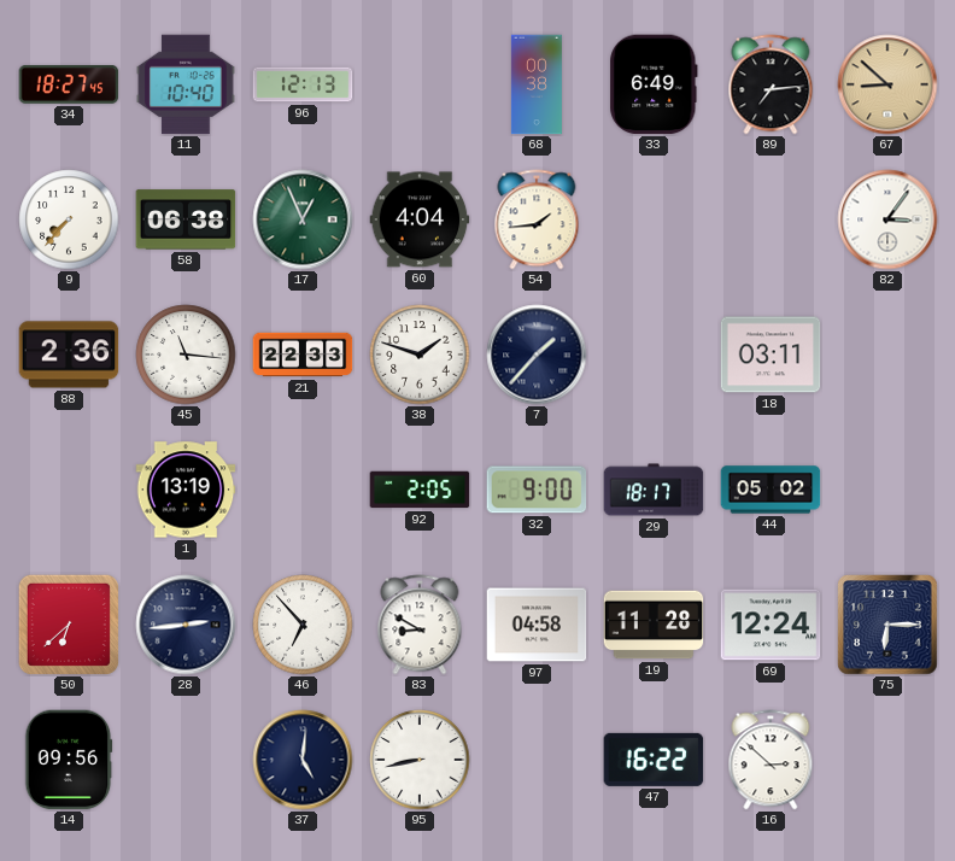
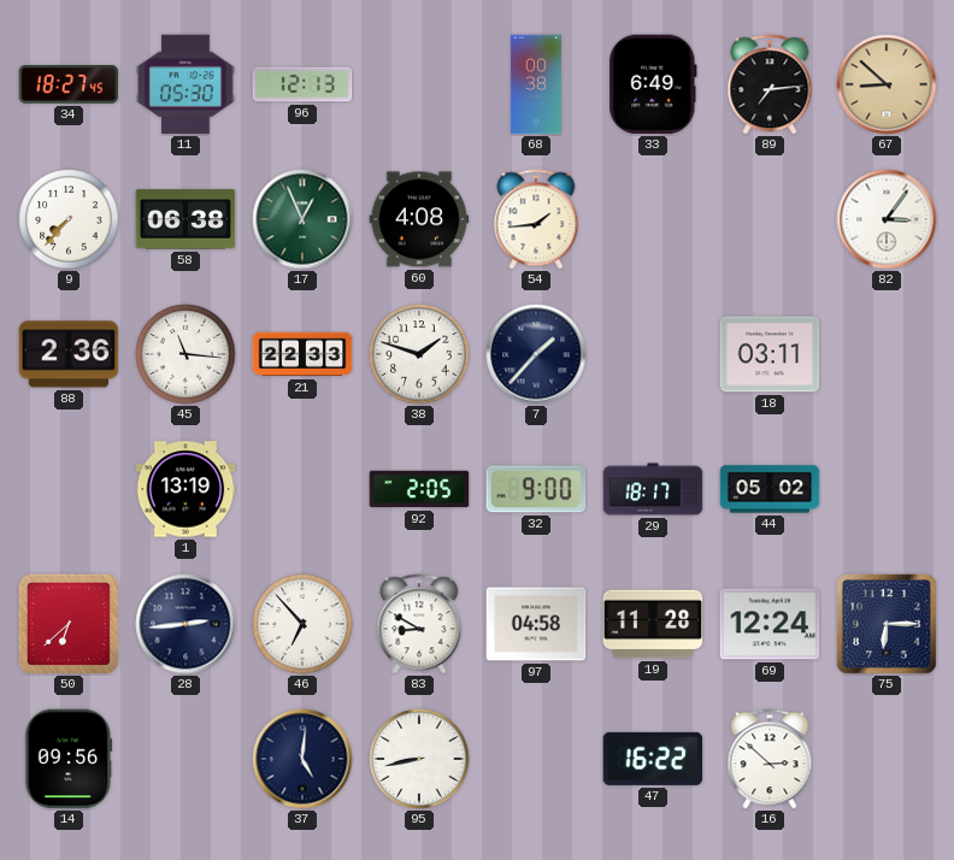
11: 10:40 -> 05:30
60: 4:04 -> 4:08
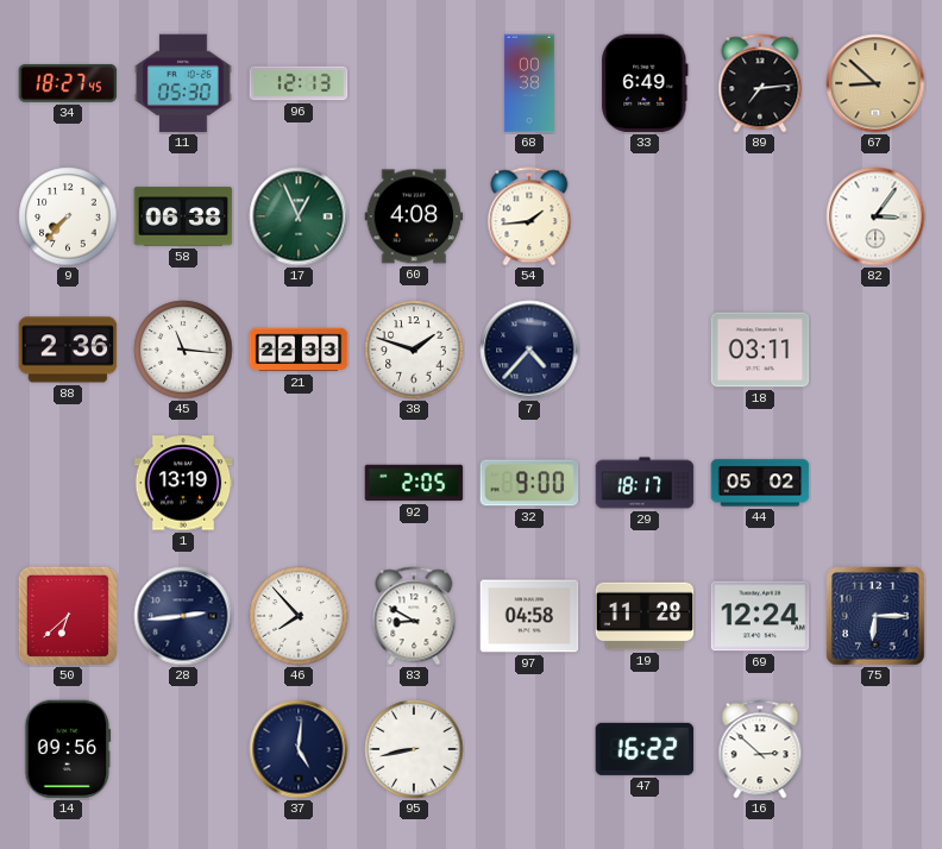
7: 1:37 -> 4:37
46: 6:53 -> 7:53
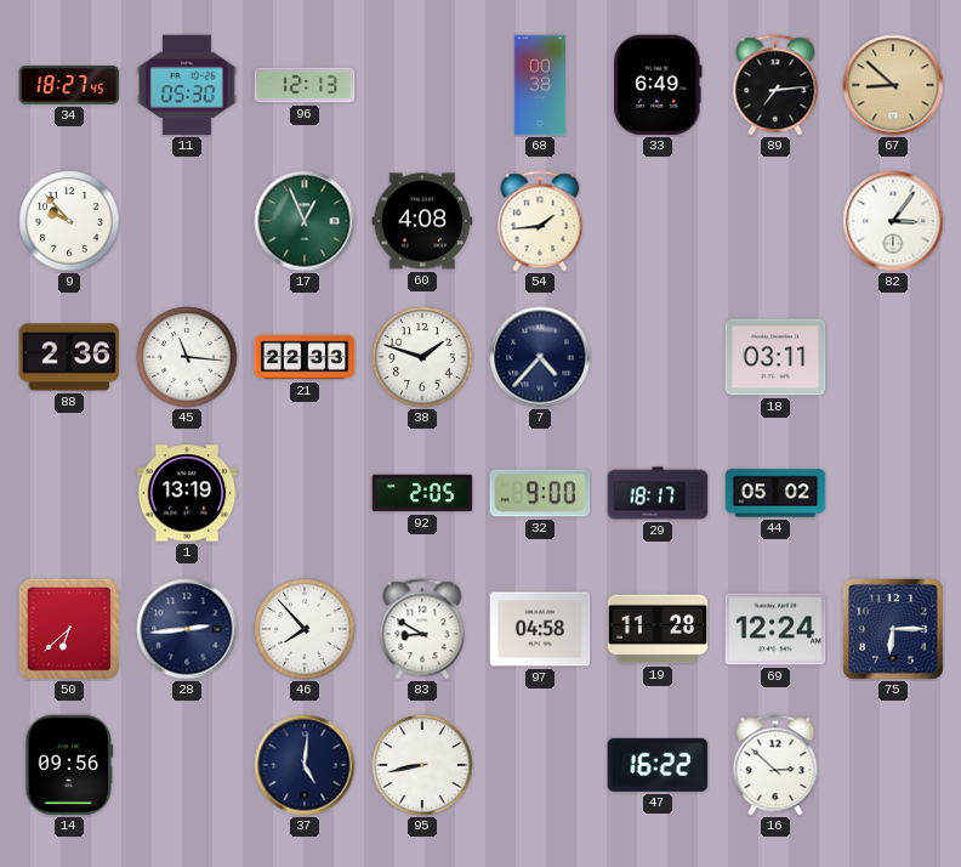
9: 7:37 -> 9:53
58: 06:38 -> none
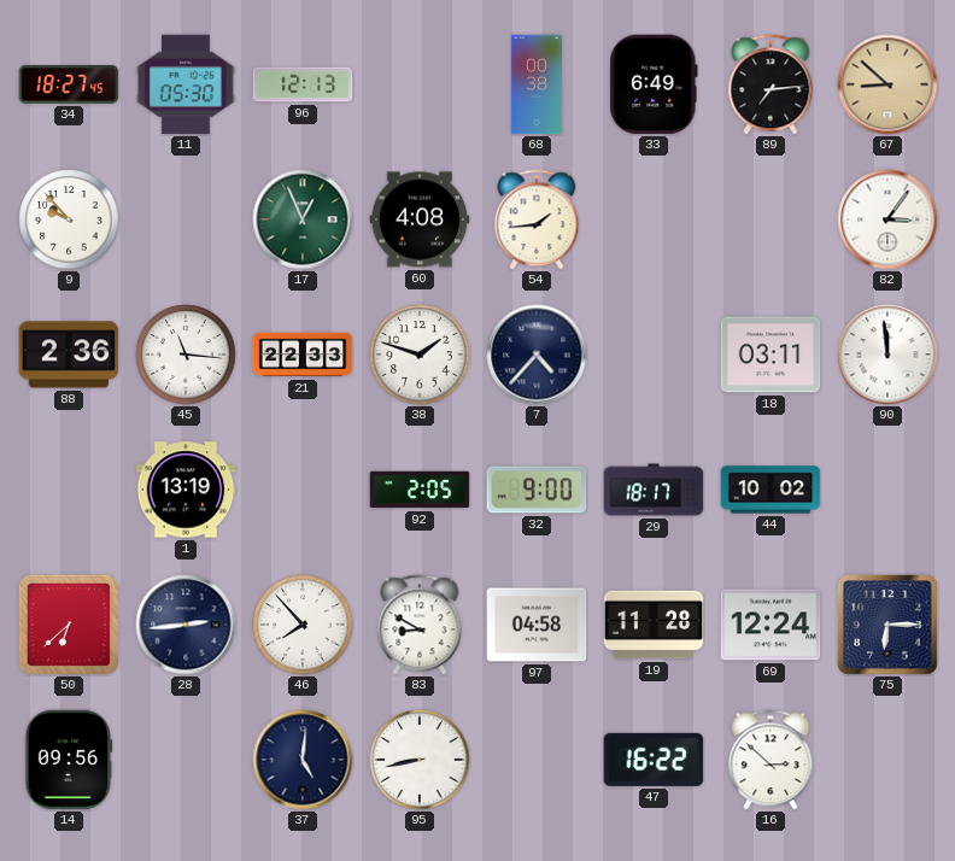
90: none -> 11:59
44: 05:02 -> 10:02
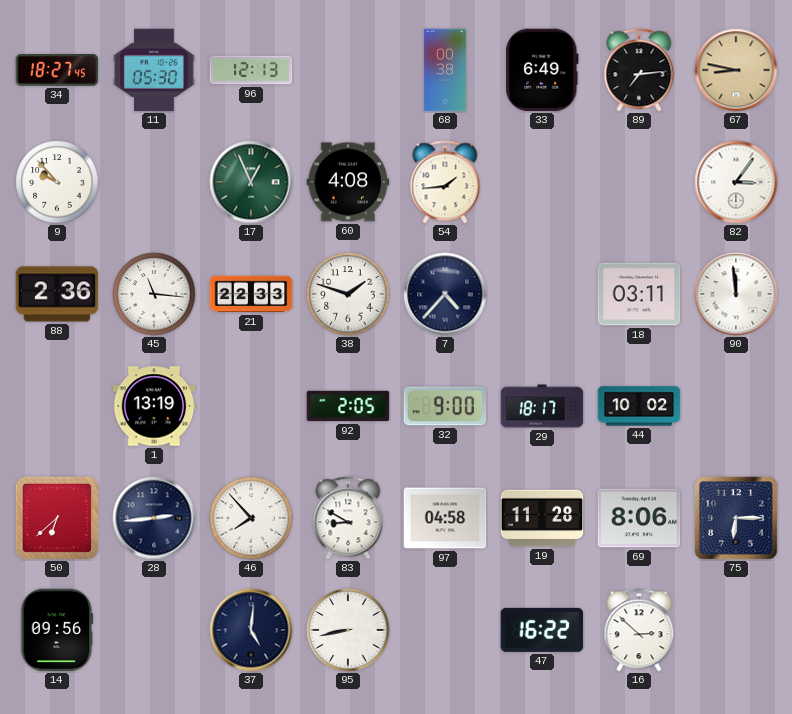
67: 8:52 -> 8:47
69: 12:24 -> 8:06
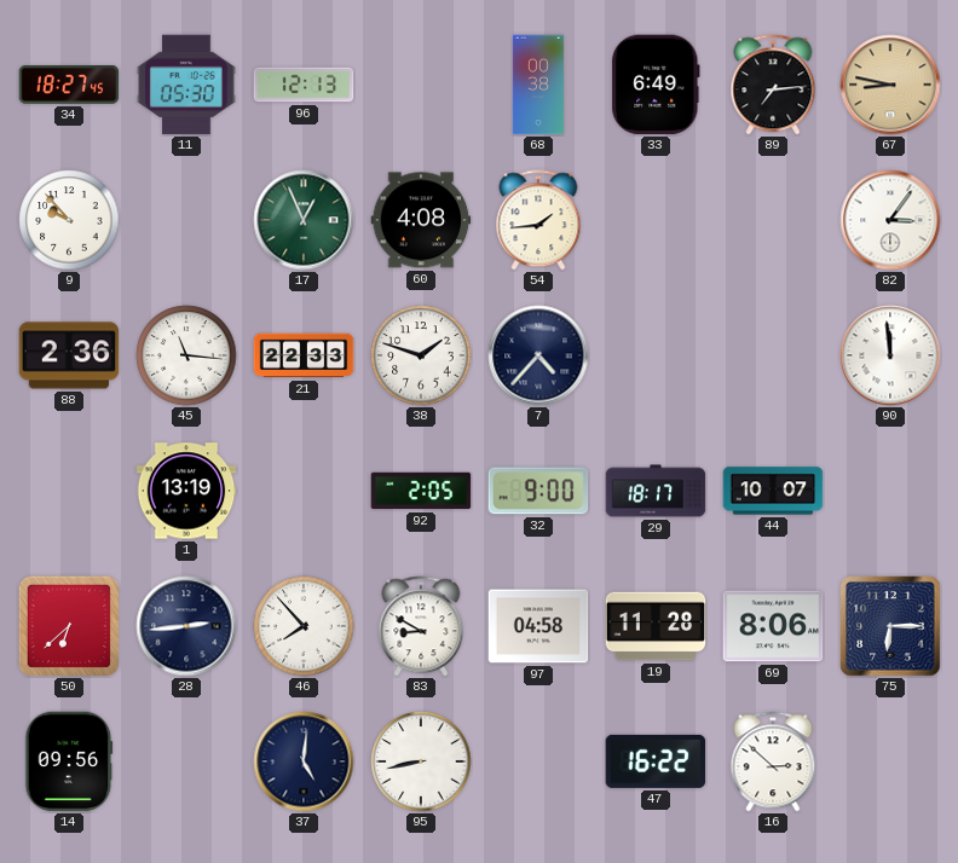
18: 03:11 -> none
44: 10:02 -> 10:07
